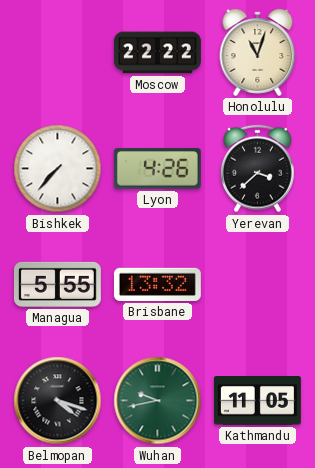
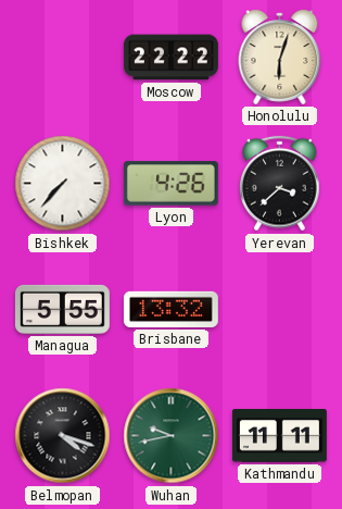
Honolulu: 11:03 -> 6:03
Kathmandu: 11:05 -> 11:11
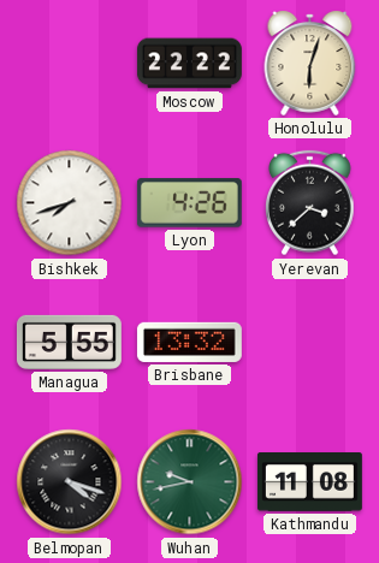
Bishkek: 7:37 -> 7:42
Kathmandu: 11:11 -> 11:08
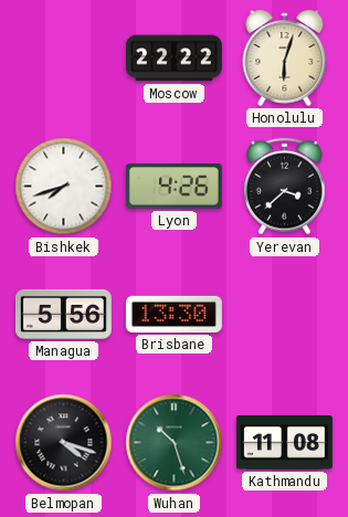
Managua: 5:55 -> 5:56
Brisbane: 13:32 -> 13:30
Wuhan: 9:43 -> 10:27
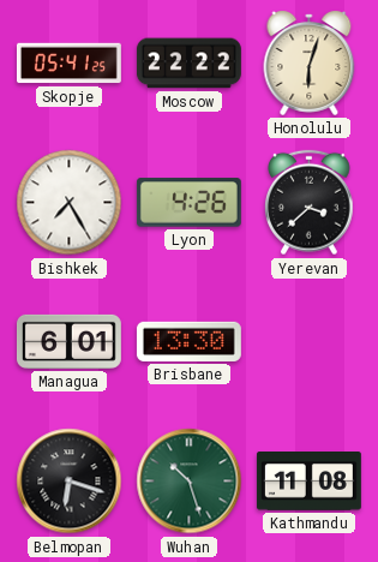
Skopje: none -> 05:41
Bishkek: 7:42 -> 7:25
Managua: 5:56 -> 6:01
Belmopan: 4:18 -> 6:18
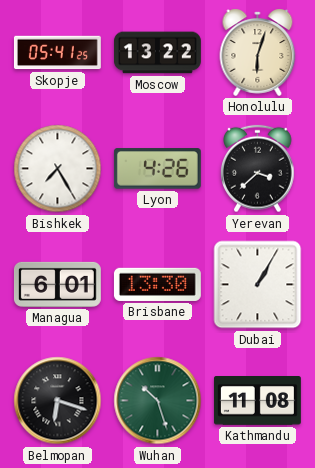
Moscow: 22:22 -> 13:22
Dubai: none -> 1:05
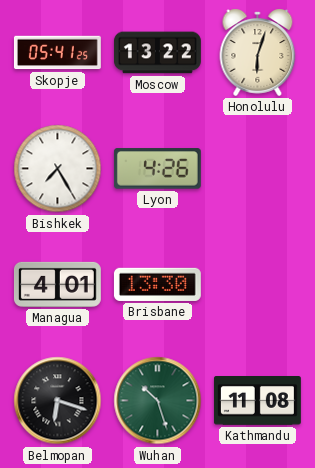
Yerevan: 3:38 -> none
Managua: 6:01 -> 4:01
Dubai: 1:05 -> none
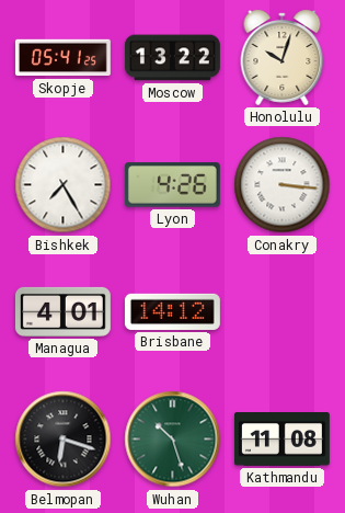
Honolulu: 6:03 -> 10:03
Conakry: none -> 3:16
Brisbane: 13:30 -> 14:12
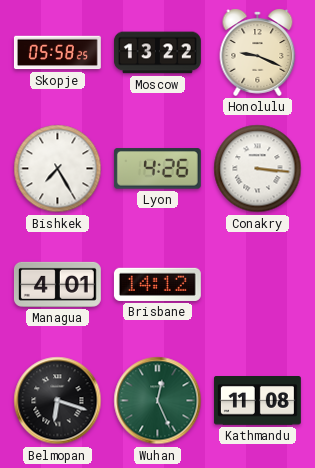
Skopje: 05:41 -> 05:58
Honolulu: 10:03 -> 9:19
Wuhan: 10:27 -> 12:26
